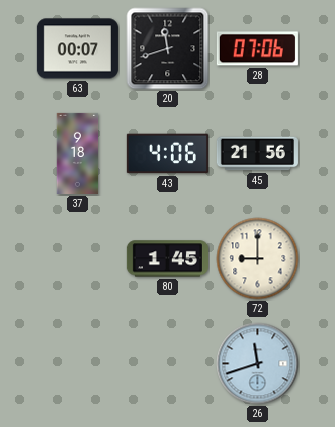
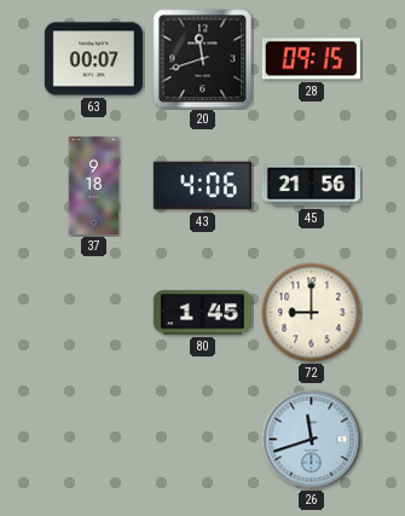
28: 07:06 -> 09:15
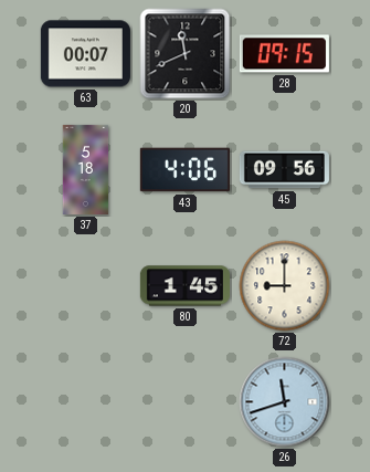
20: 11:42 -> 11:41
37: 9:18 -> 5:18
45: 21:56 -> 09:56
